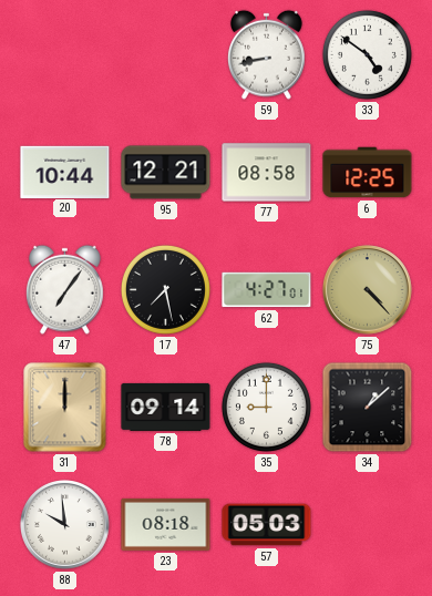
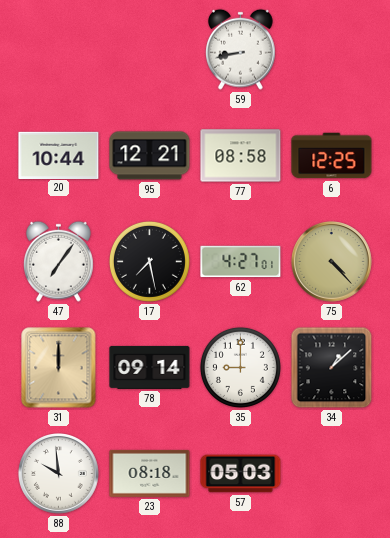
33: 4:51 -> none
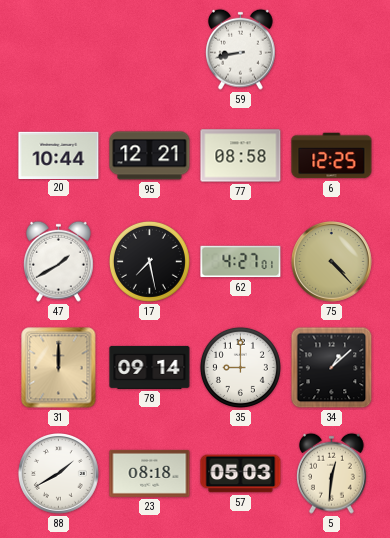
47: 7:06 -> 1:40
88: 9:59 -> 1:40
5: none -> 12:31
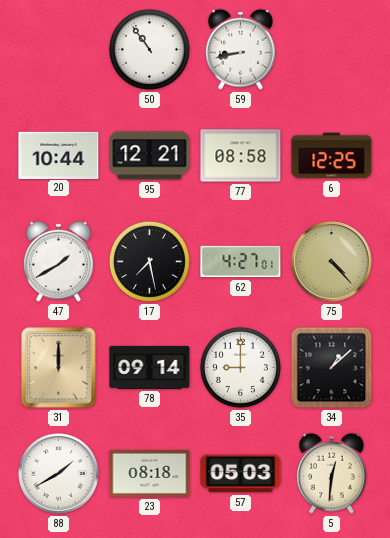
50: none -> 10:54
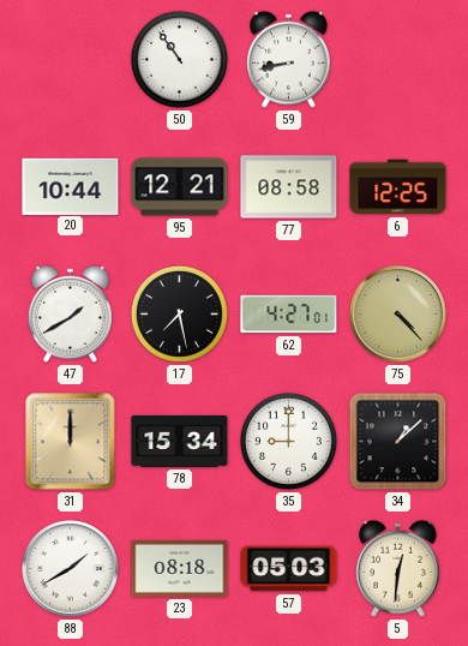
78: 09:14 -> 15:34
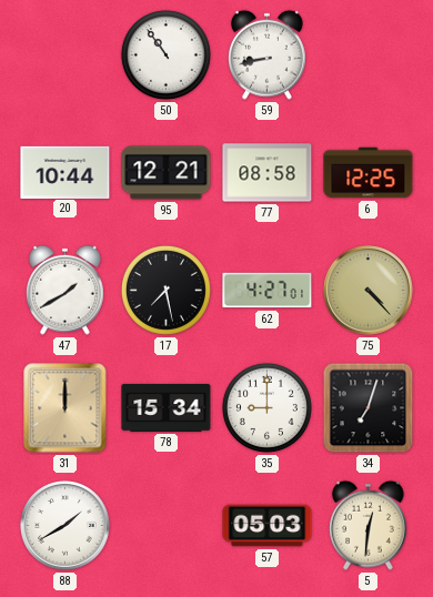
34: 1:08 -> 7:03
23: 08:18 -> none
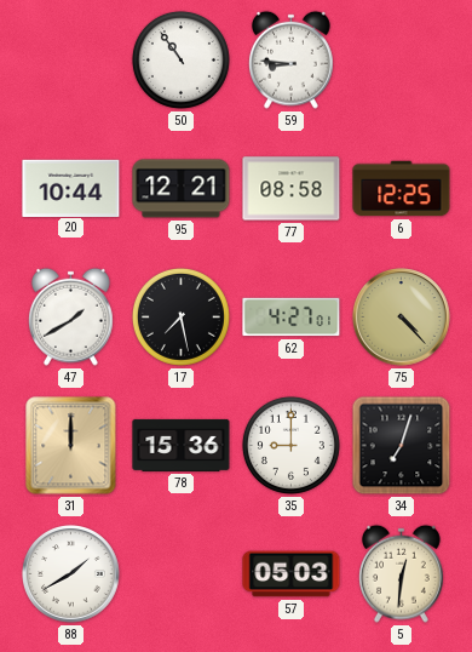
59: 8:43 -> 8:46
78: 15:34 -> 15:36
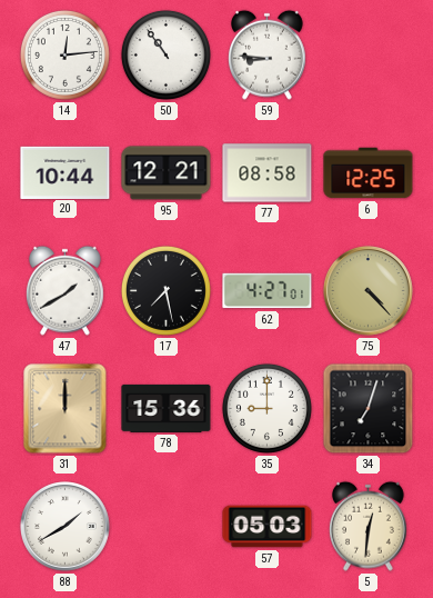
14: none -> 12:14
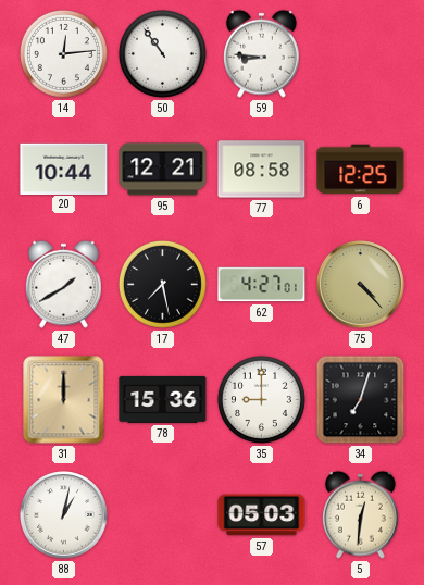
88: 1:40 -> 1:02
